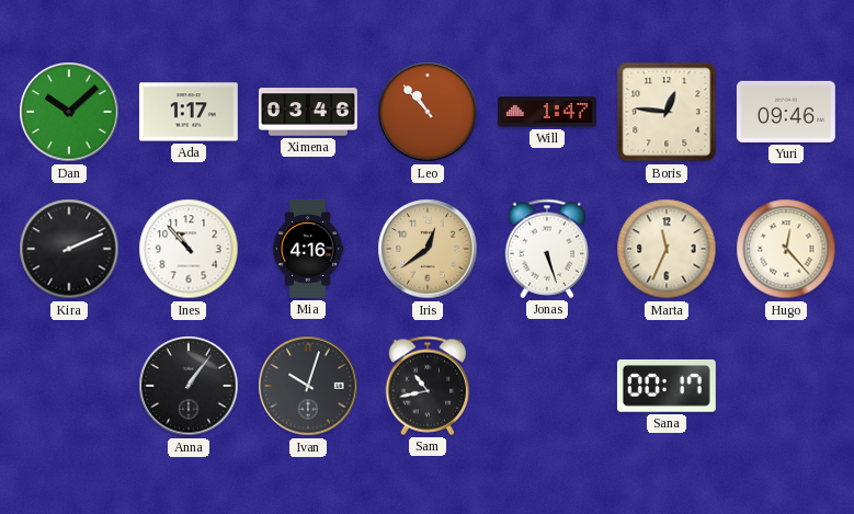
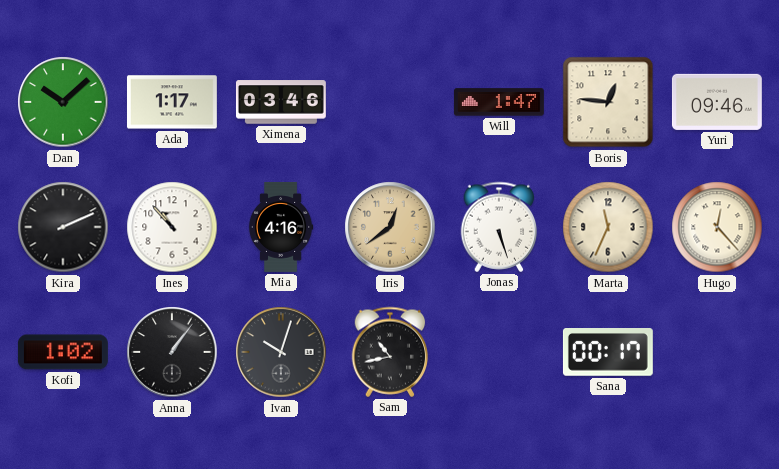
Leo: 10:53 -> none
Kofi: none -> 1:02
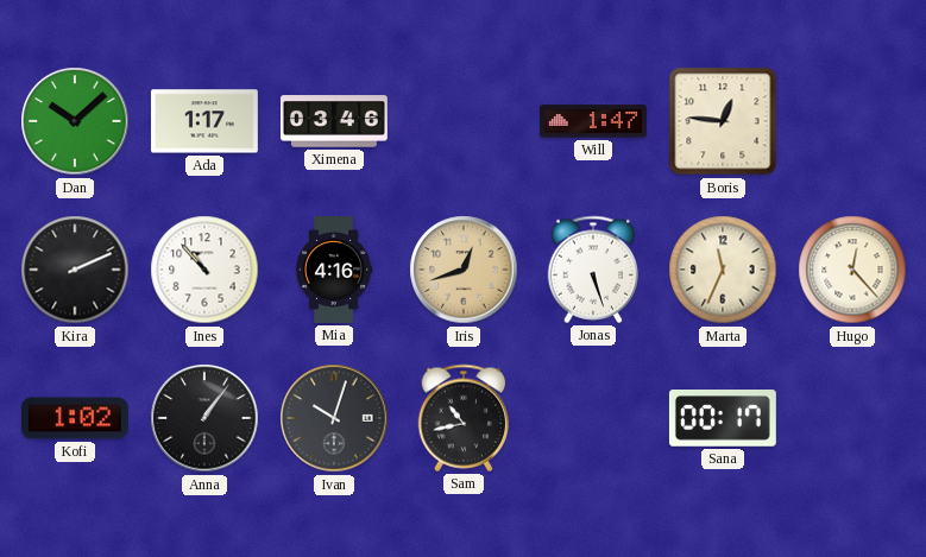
Yuri: 09:46 -> none
Iris: 12:39 -> 12:42
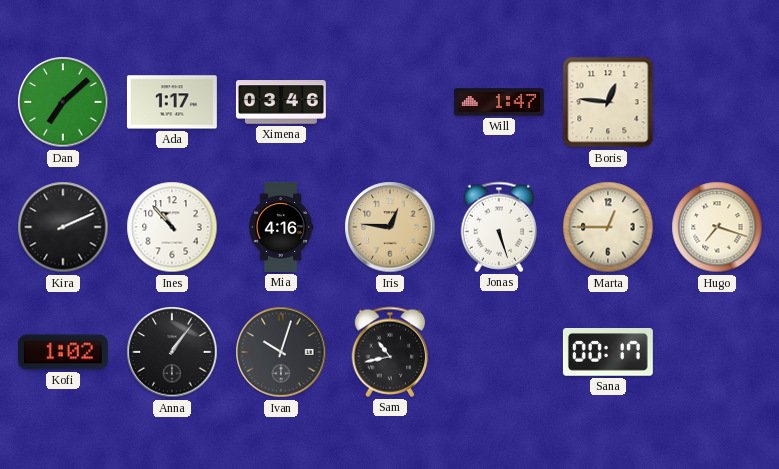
Dan: 10:08 -> 7:08
Iris: 12:42 -> 12:46
Marta: 11:34 -> 12:45
Hugo: 12:23 -> 7:18
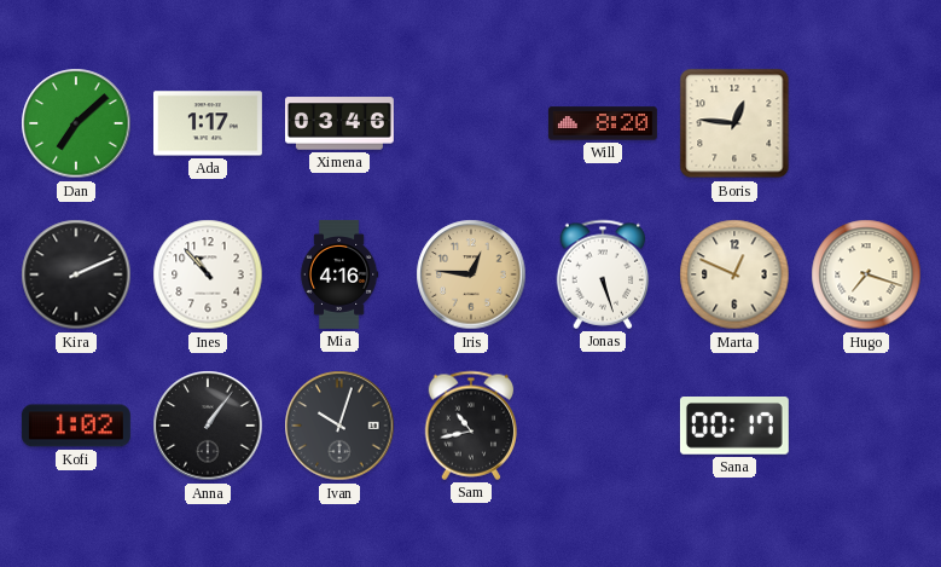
Will: 1:47 -> 8:20
Marta: 12:45 -> 12:49
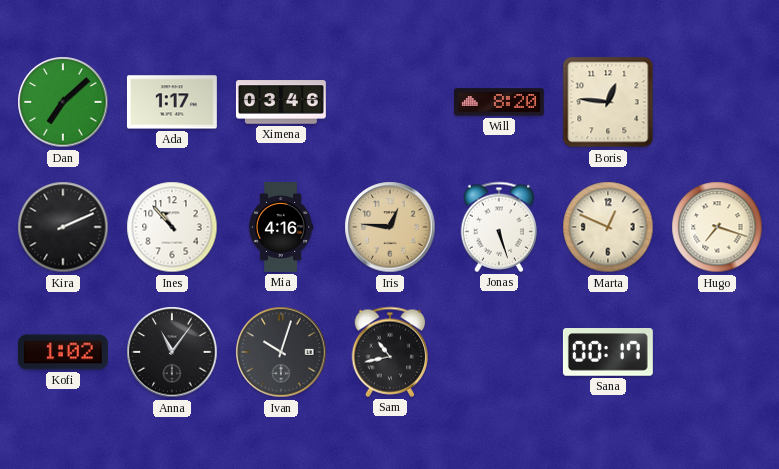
Anna: 1:06 -> 11:06
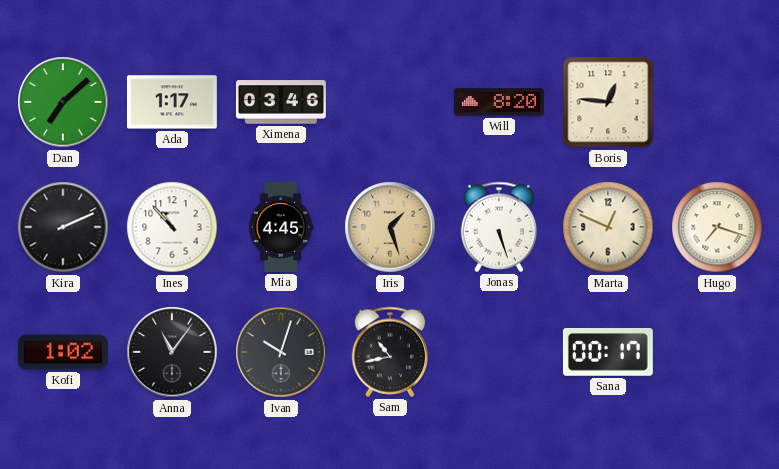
Mia: 4:16 -> 4:45
Iris: 12:46 -> 1:27
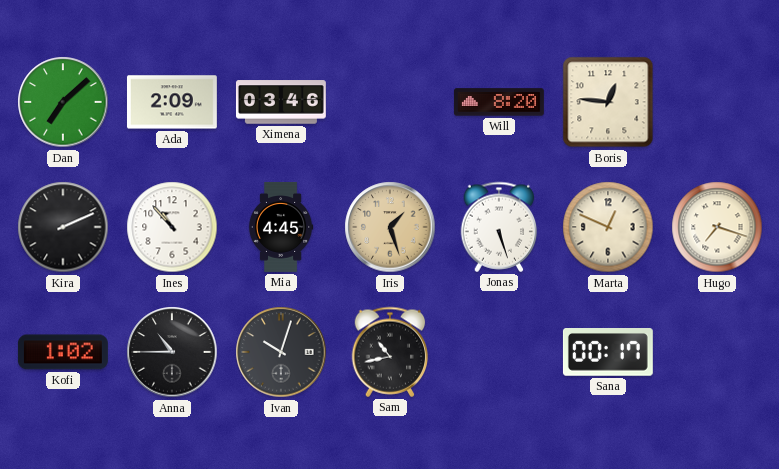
Ada: 1:17 -> 2:09
Anna: 11:06 -> 10:45
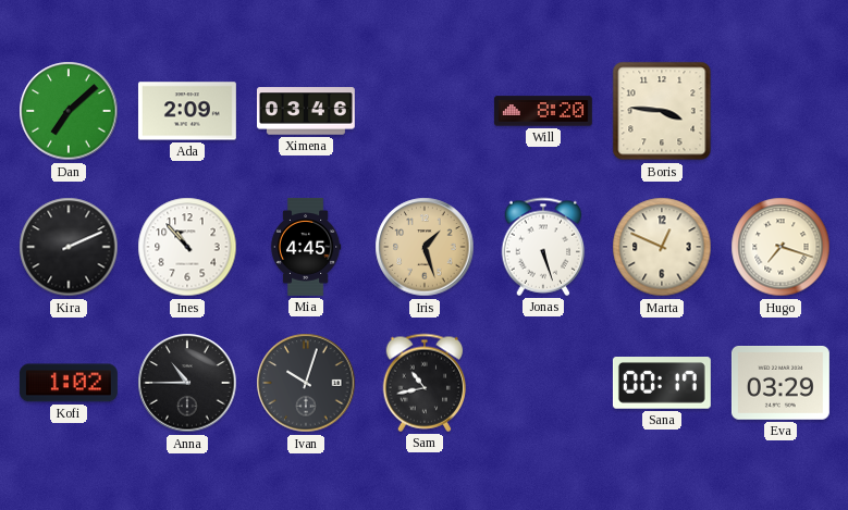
Boris: 12:46 -> 3:46
Eva: none -> 03:29
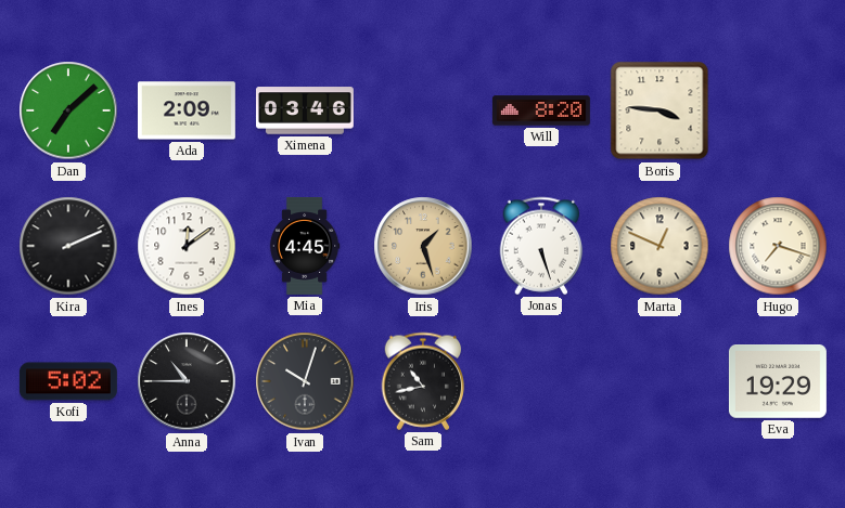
Ines: 10:53 -> 12:09
Kofi: 1:02 -> 5:02
Sana: 00:17 -> none
Eva: 03:29 -> 19:29
